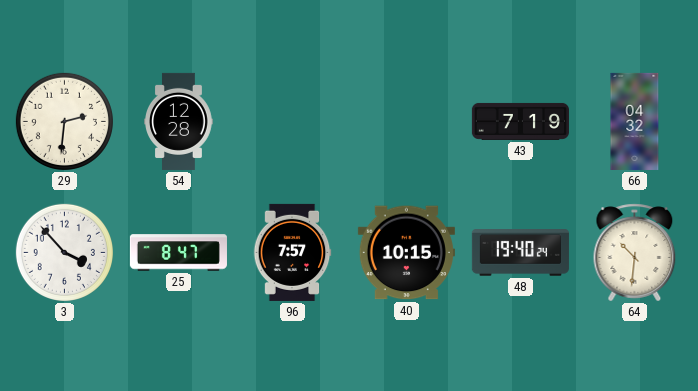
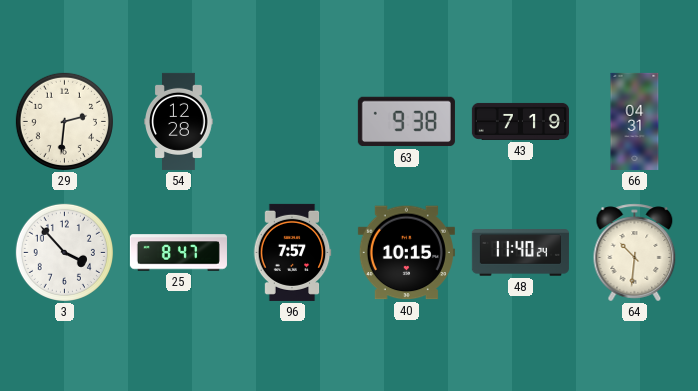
63: none -> 9:38
66: 04:32 -> 04:31
48: 19:40 -> 11:40
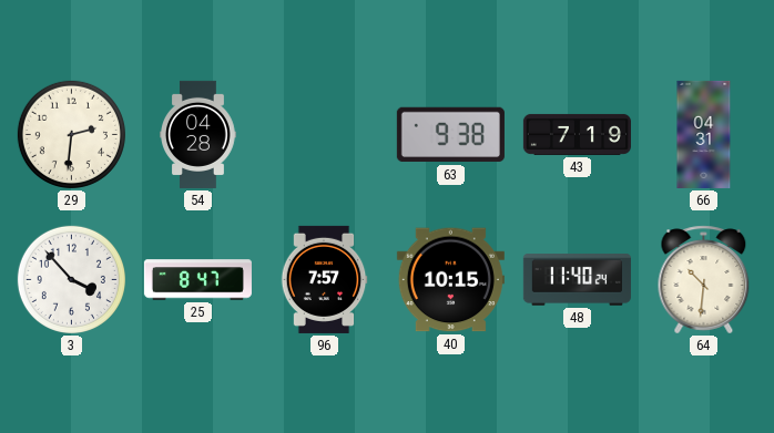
54: 12:28 -> 04:28
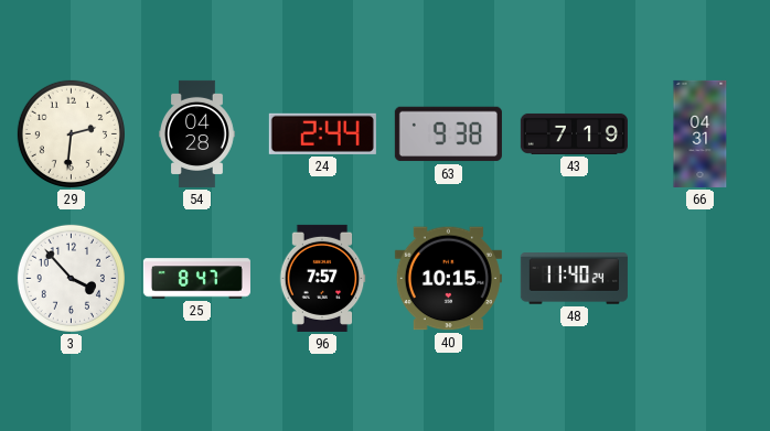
24: none -> 2:44
64: 10:31 -> none
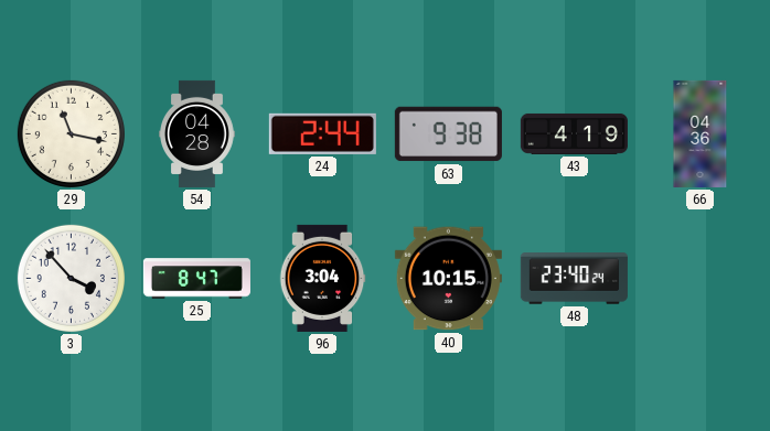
29: 2:31 -> 11:17
43: 7:19 -> 4:19
66: 04:31 -> 04:36
96: 7:57 -> 3:04
48: 11:40 -> 23:40
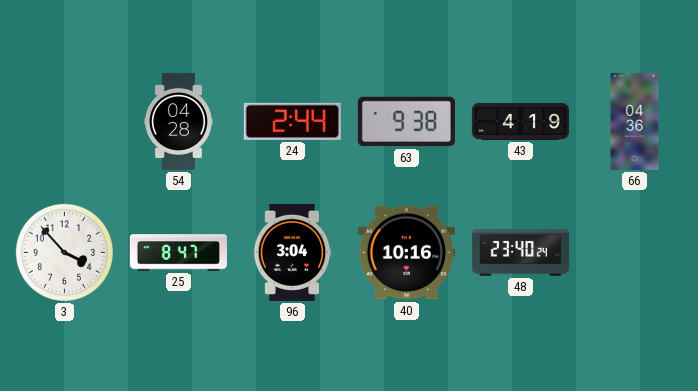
29: 11:17 -> none
40: 10:15 -> 10:16
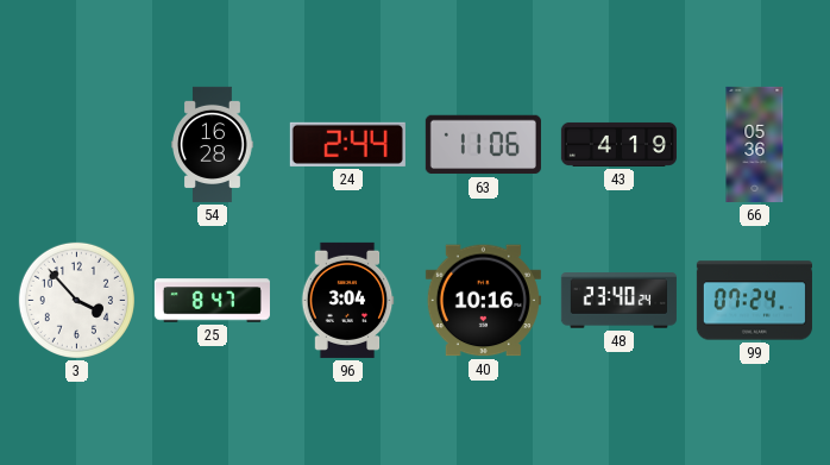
54: 04:28 -> 16:28
63: 9:38 -> 11:06
66: 04:36 -> 05:36
99: none -> 07:24
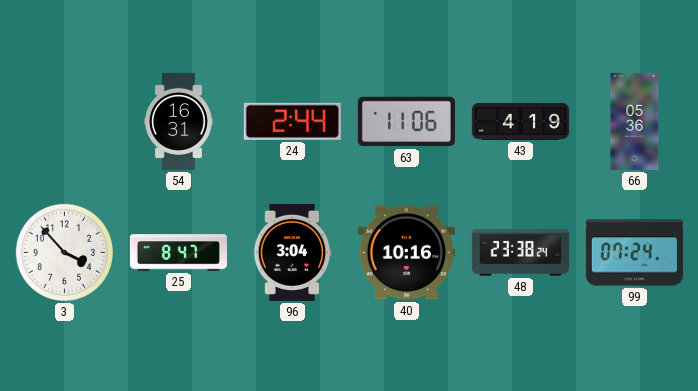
54: 16:28 -> 16:31
48: 23:40 -> 23:38
